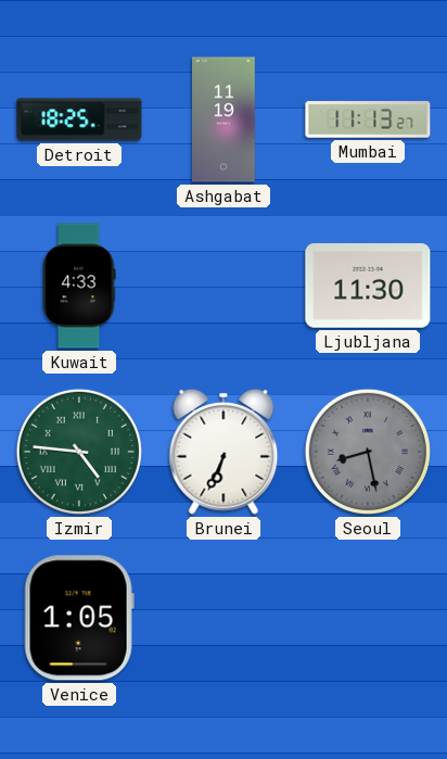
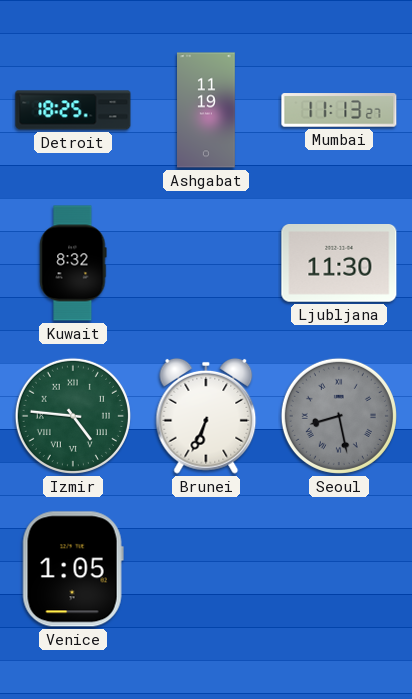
Kuwait: 4:33 -> 8:32
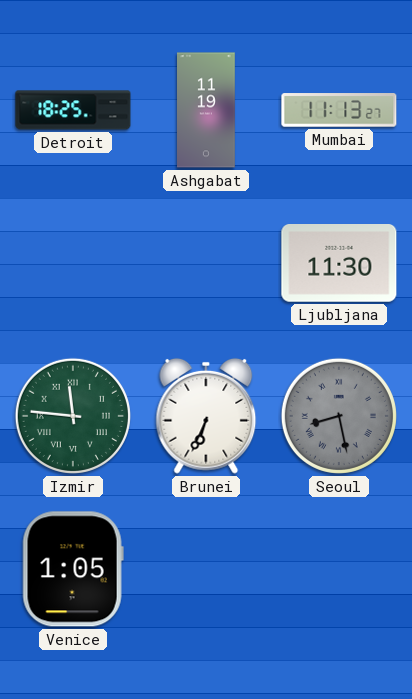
Kuwait: 8:32 -> none
Izmir: 4:46 -> 11:46
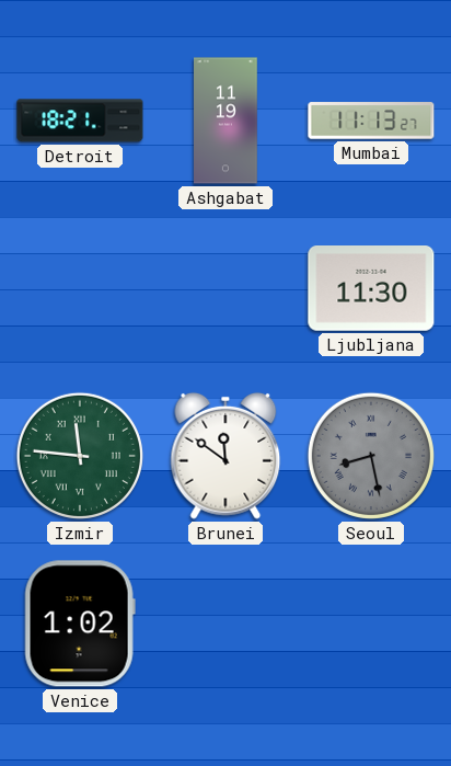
Detroit: 18:25 -> 18:21
Brunei: 6:34 -> 11:51
Venice: 1:05 -> 1:02
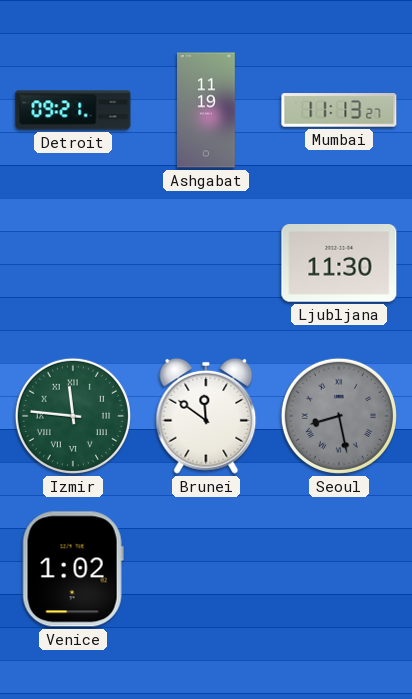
Detroit: 18:21 -> 09:21
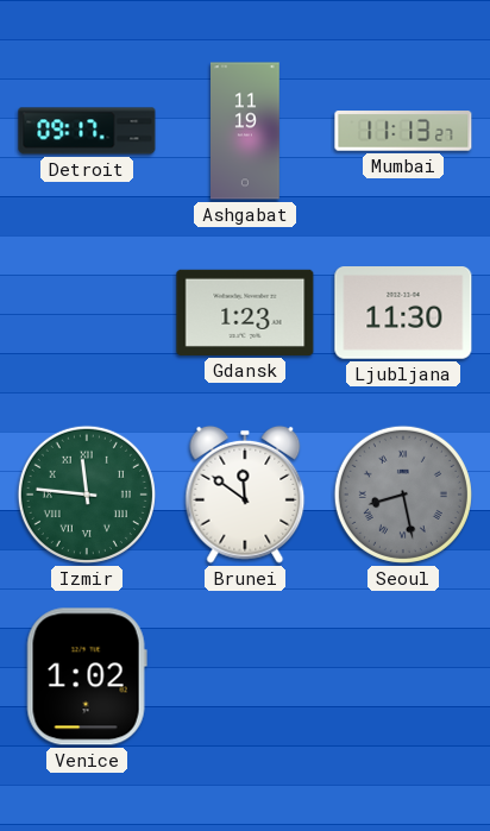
Detroit: 09:21 -> 09:17
Gdansk: none -> 1:23
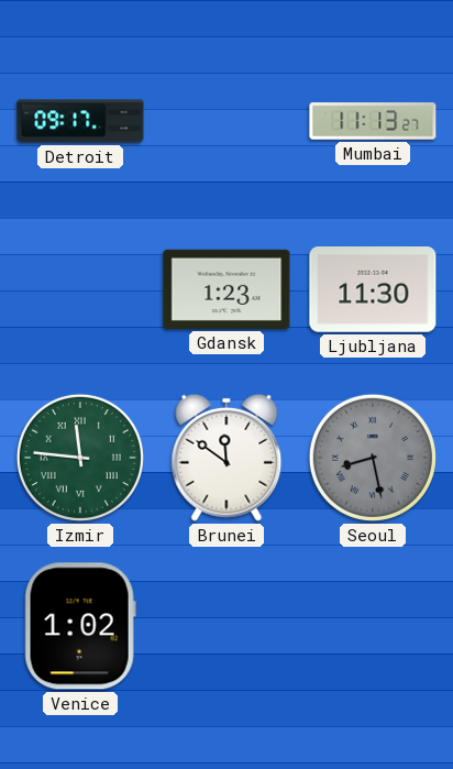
Ashgabat: 11:19 -> none
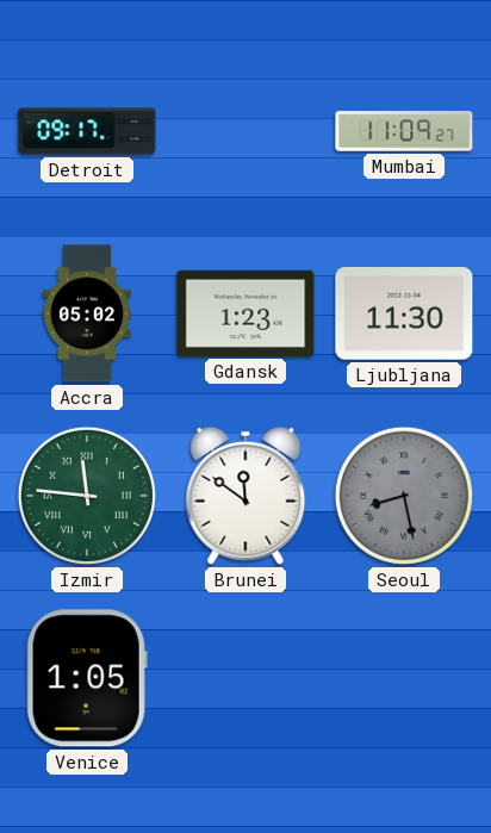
Mumbai: 11:13 -> 11:09
Accra: none -> 05:02
Venice: 1:02 -> 1:05
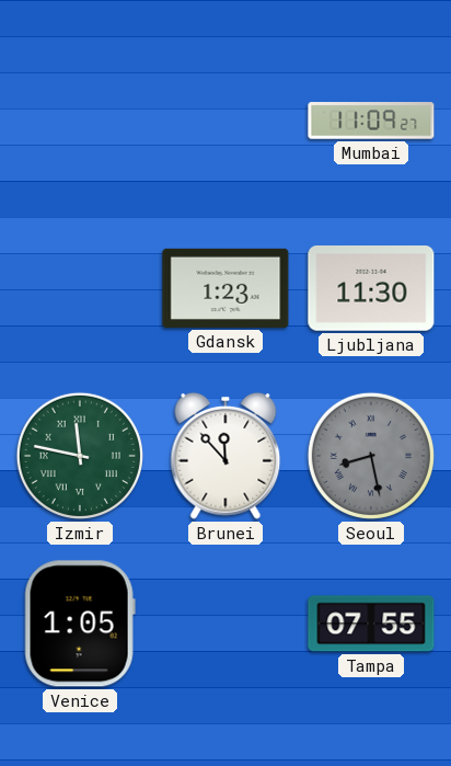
Detroit: 09:17 -> none
Accra: 05:02 -> none
Izmir: 11:46 -> 11:47
Brunei: 11:51 -> 11:53
Tampa: none -> 07:55
